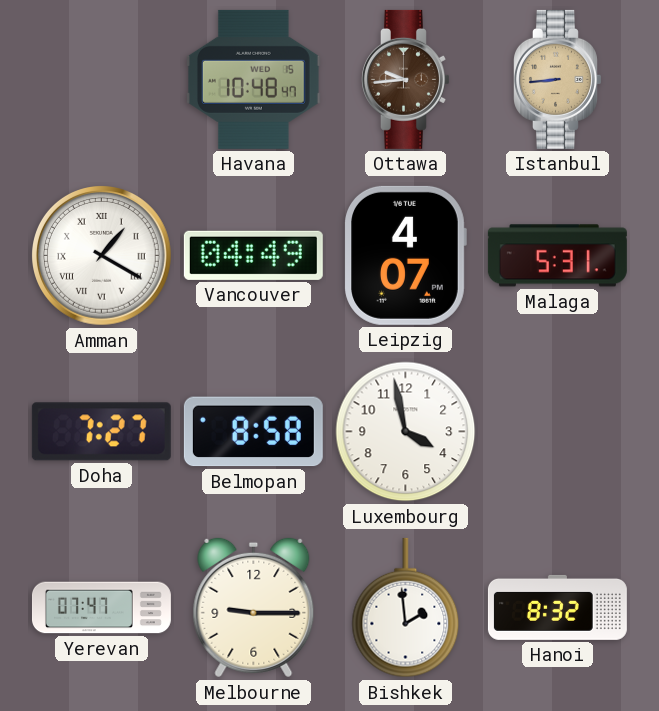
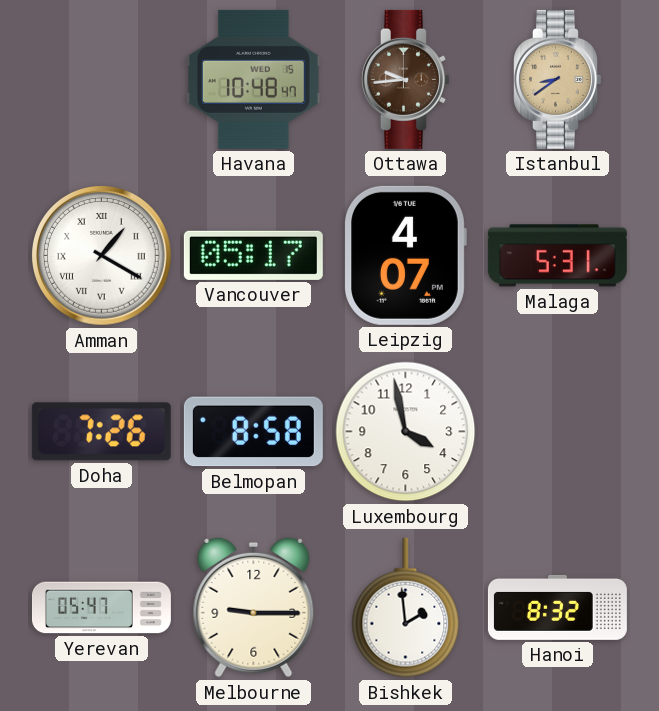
Istanbul: 8:44 -> 8:39
Vancouver: 04:49 -> 05:17
Doha: 7:27 -> 7:26
Yerevan: 07:47 -> 05:47
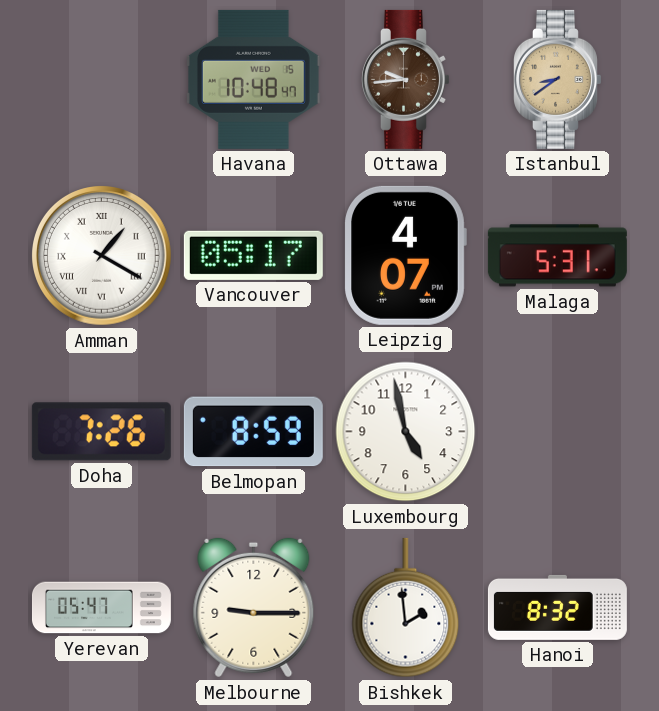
Belmopan: 8:58 -> 8:59
Luxembourg: 3:58 -> 4:58
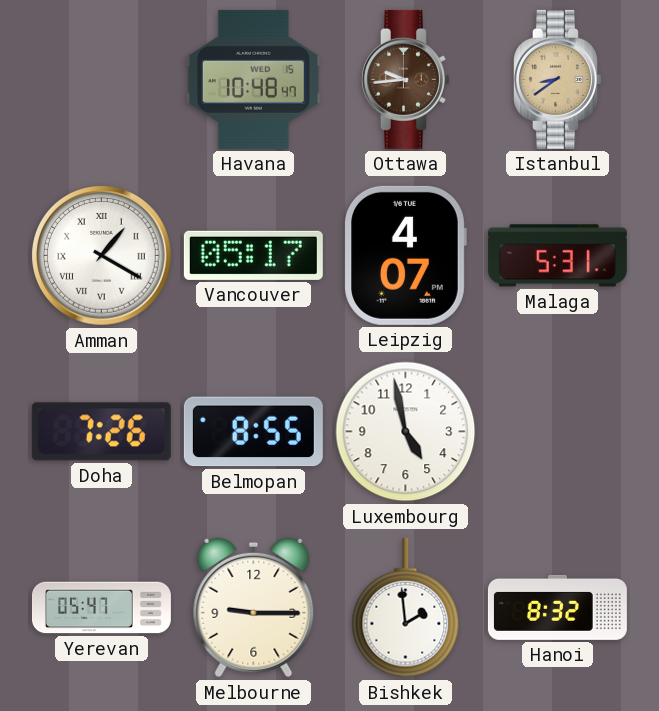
Belmopan: 8:59 -> 8:55
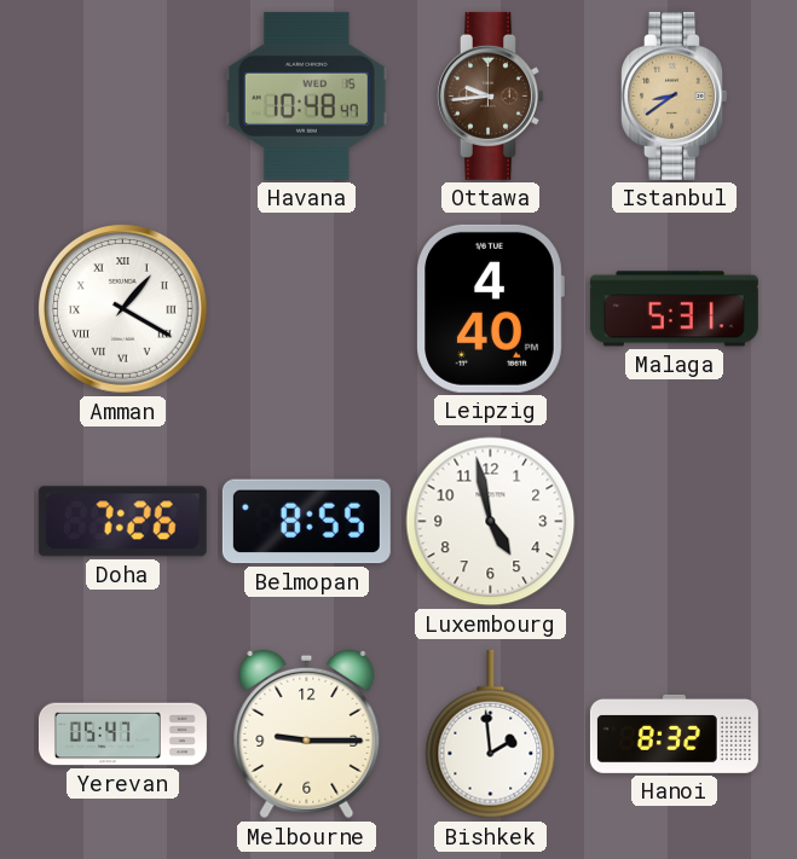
Vancouver: 05:17 -> none
Leipzig: 4:07 -> 4:40
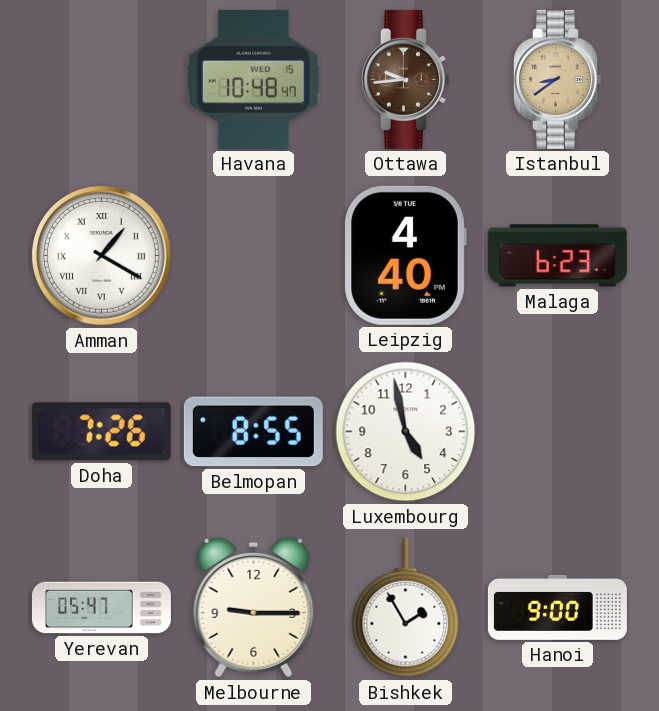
Malaga: 5:31 -> 6:23
Bishkek: 1:59 -> 1:55
Hanoi: 8:32 -> 9:00
